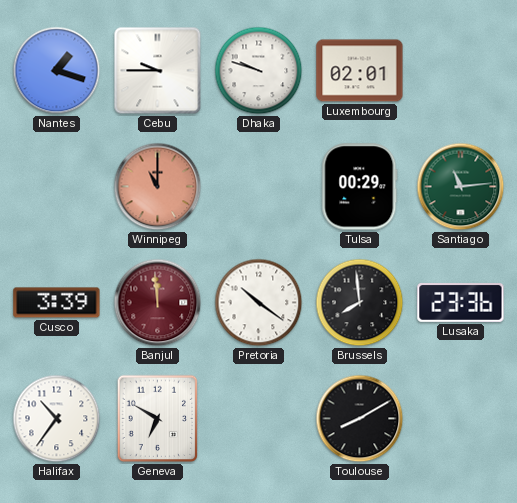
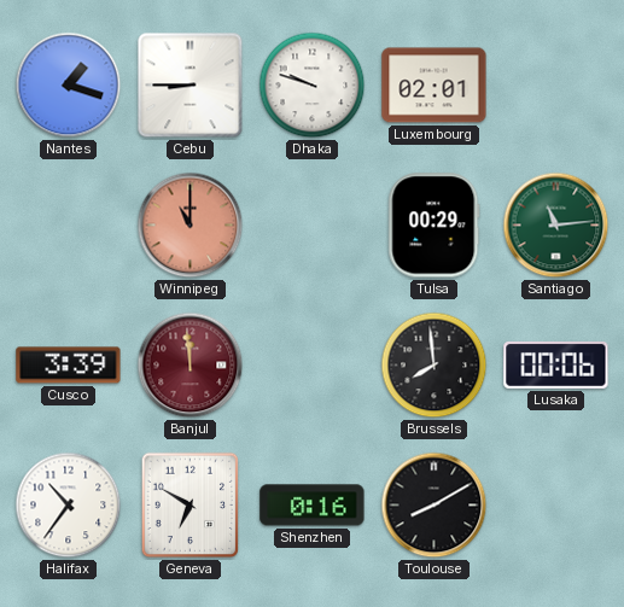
Cebu: 9:45 -> 8:45
Pretoria: 10:21 -> none
Lusaka: 23:36 -> 00:06
Shenzhen: none -> 0:16
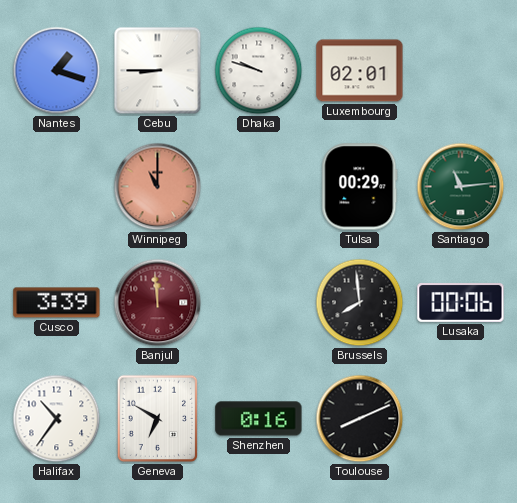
Toulouse: 8:10 -> 8:11
